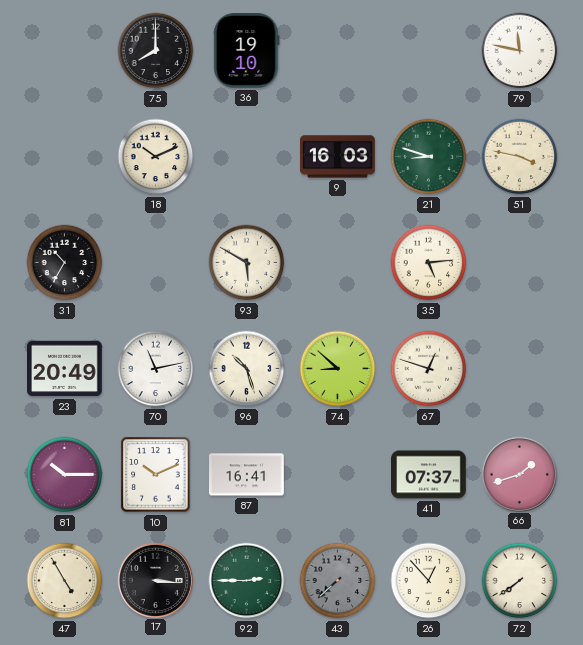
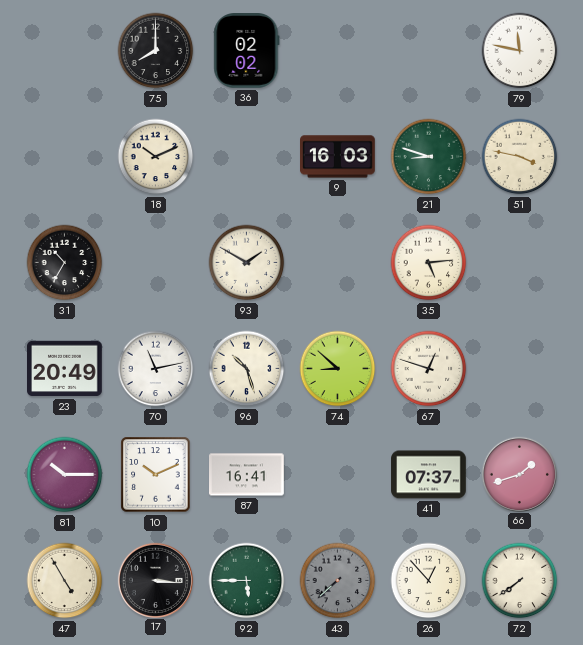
36: 19:10 -> 02:02
93: 5:50 -> 1:50
92: 2:45 -> 5:45
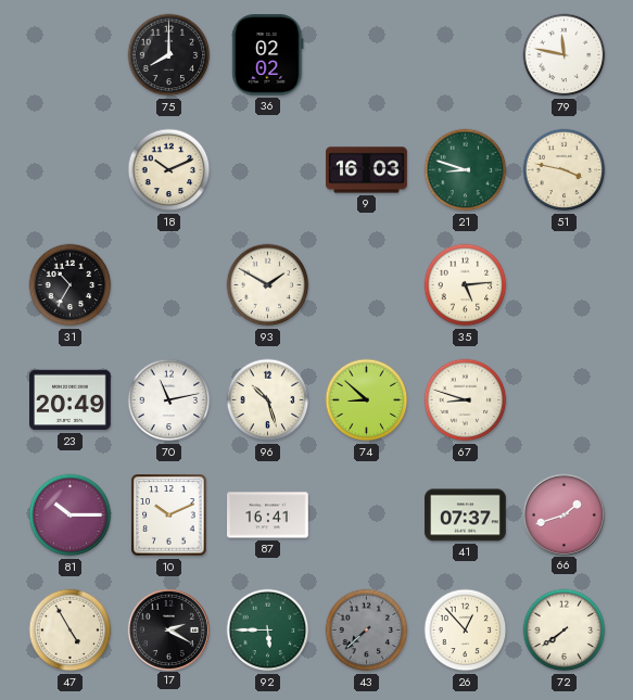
67: 12:48 -> 8:48
17: 3:16 -> 2:20
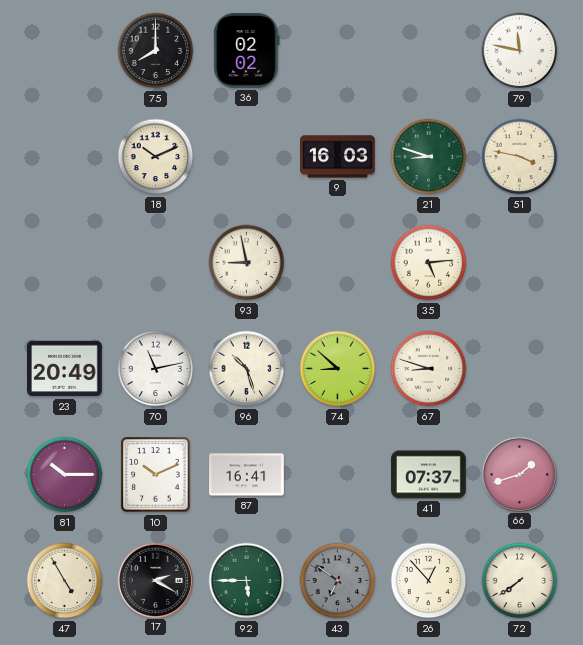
31: 10:35 -> none
93: 1:50 -> 8:58
43: 7:38 -> 6:51
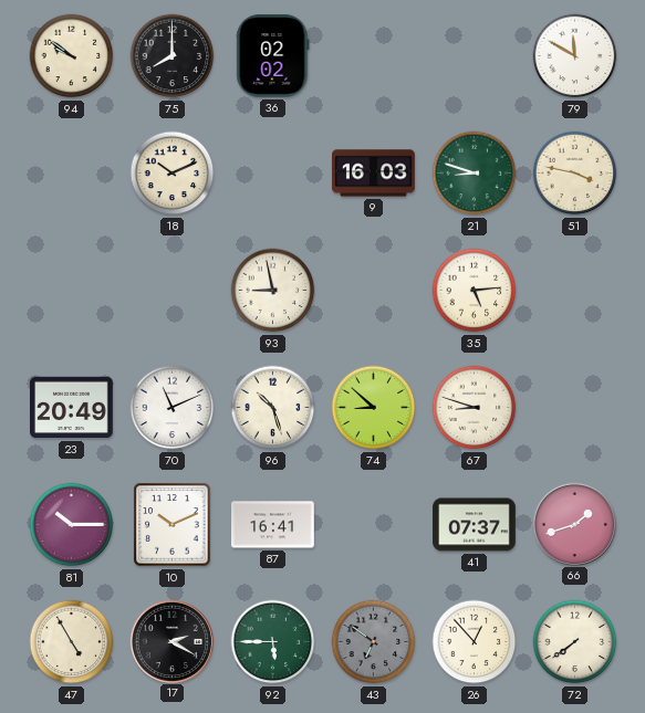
94: none -> 9:51
79: 11:47 -> 11:50
70: 11:13 -> 11:11
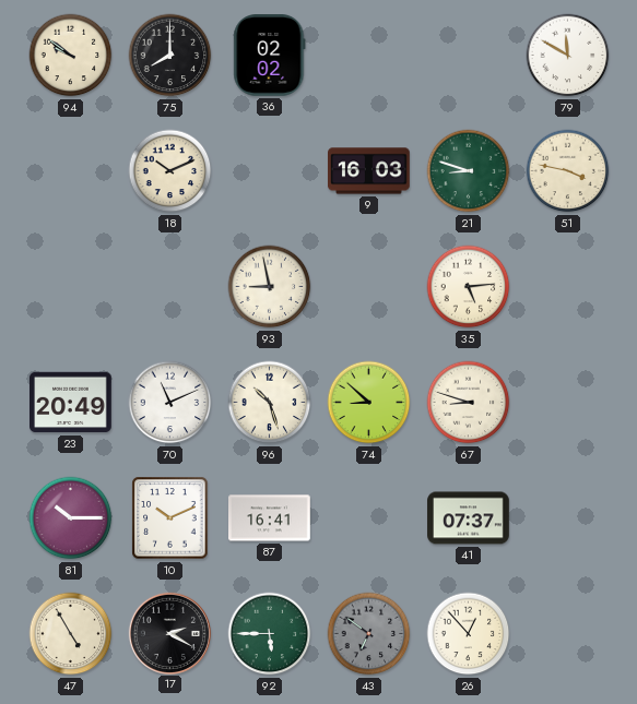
66: 1:42 -> none
72: 7:39 -> none
